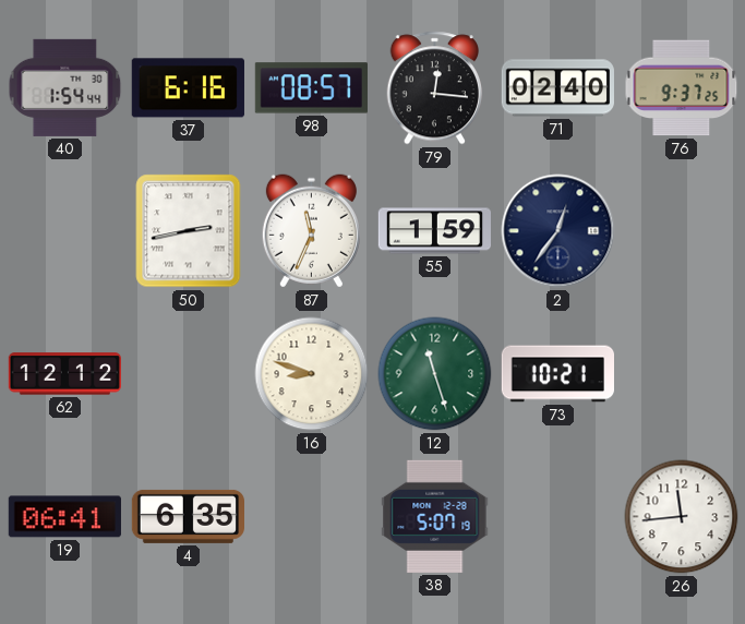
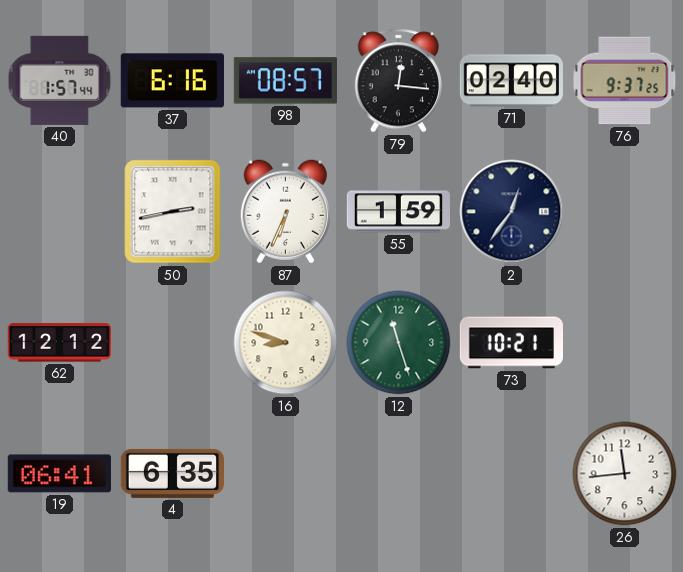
40: 1:54 -> 1:57
87: 11:34 -> 6:34
38: 5:07 -> none
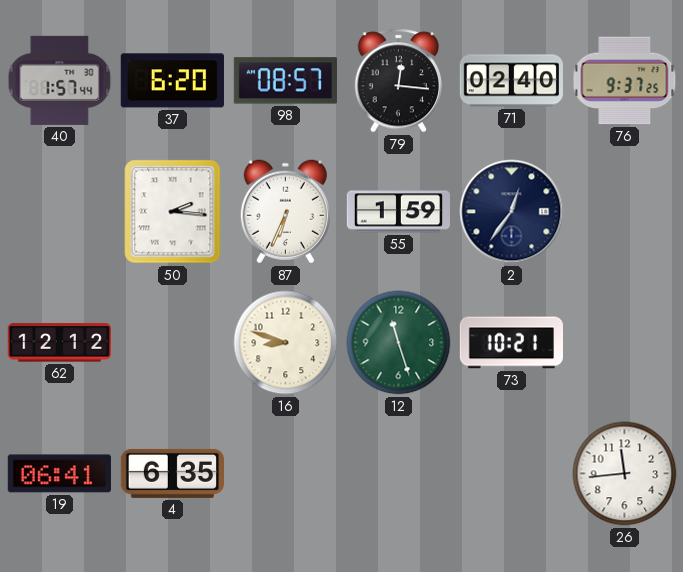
37: 6:16 -> 6:20
50: 2:43 -> 2:16
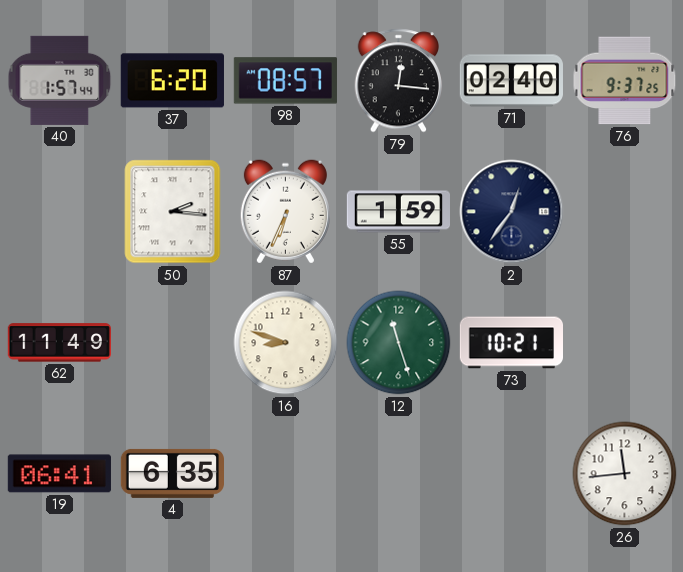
62: 12:12 -> 11:49
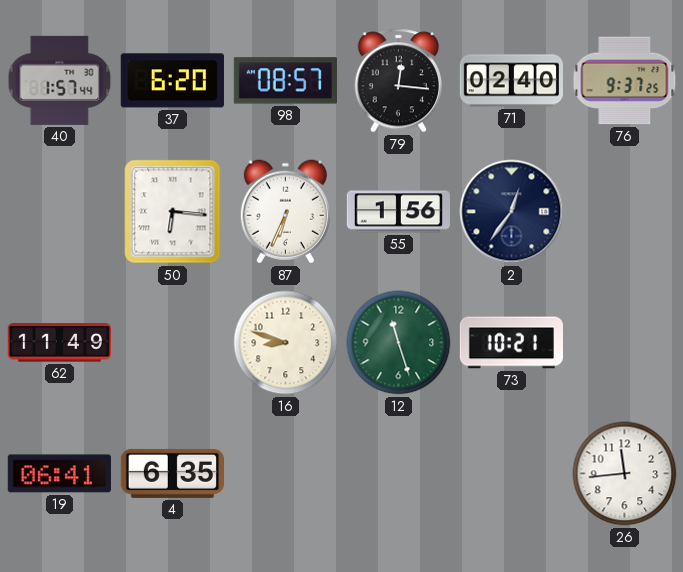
50: 2:16 -> 6:16
55: 1:59 -> 1:56
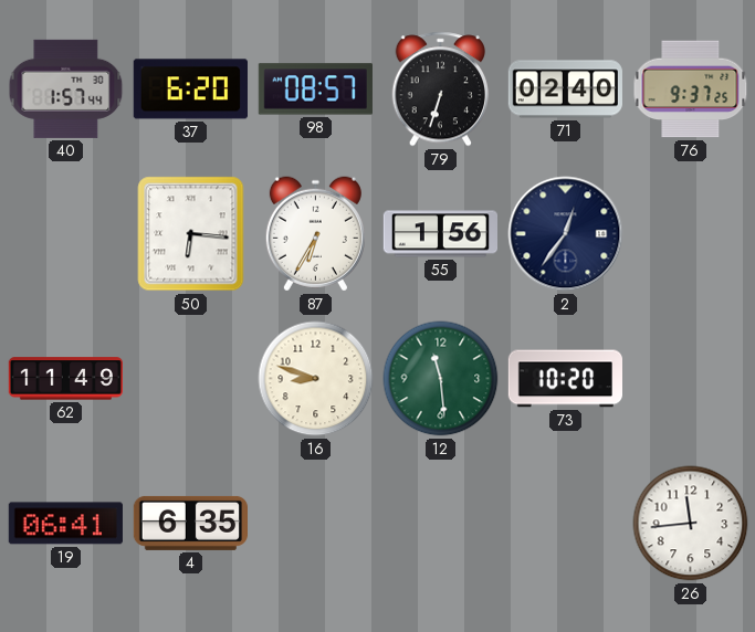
79: 12:16 -> 6:33
87: 6:34 -> 6:35
12: 11:27 -> 11:29
73: 10:21 -> 10:20
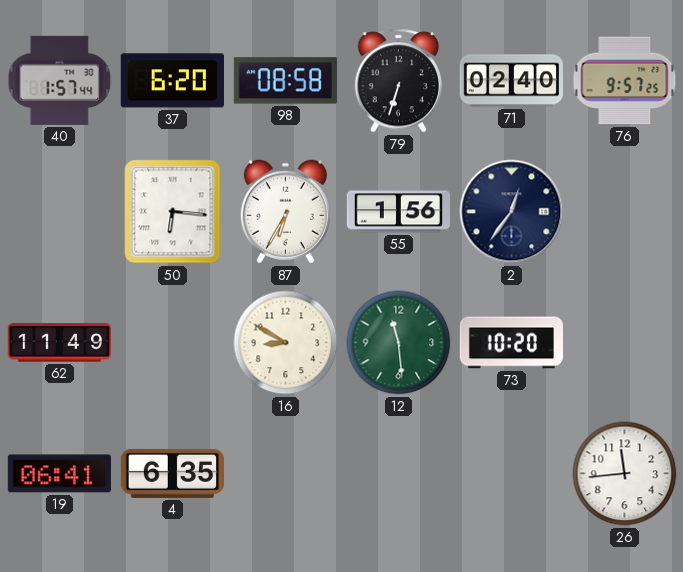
98: 08:57 -> 08:58
76: 9:37 -> 9:57
16: 8:48 -> 8:50
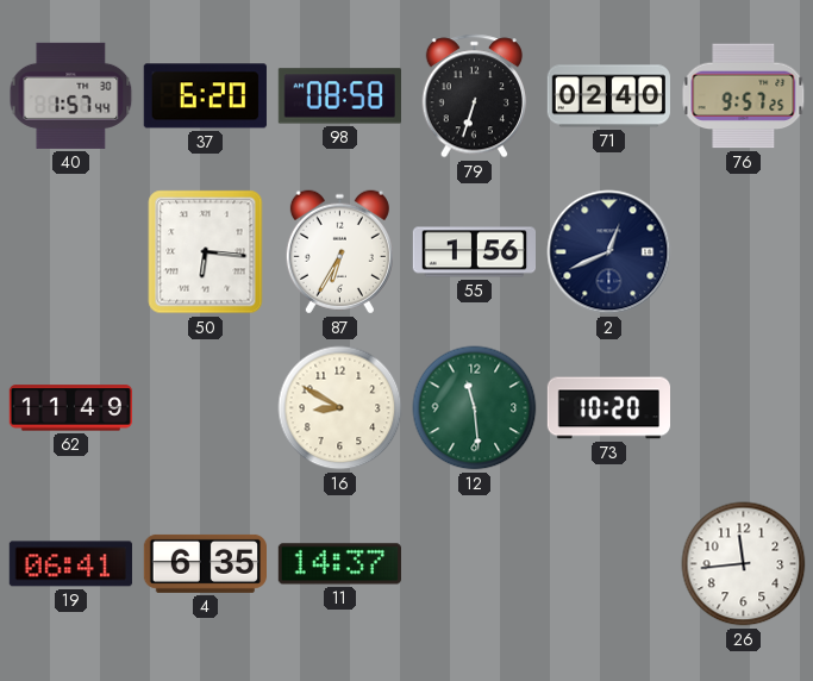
2: 12:36 -> 12:41
11: none -> 14:37
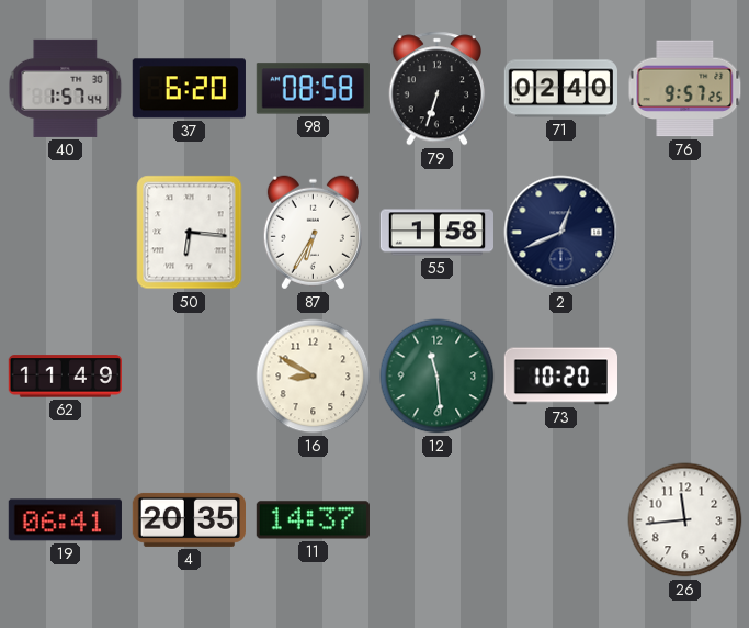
55: 1:56 -> 1:58
4: 6:35 -> 20:35
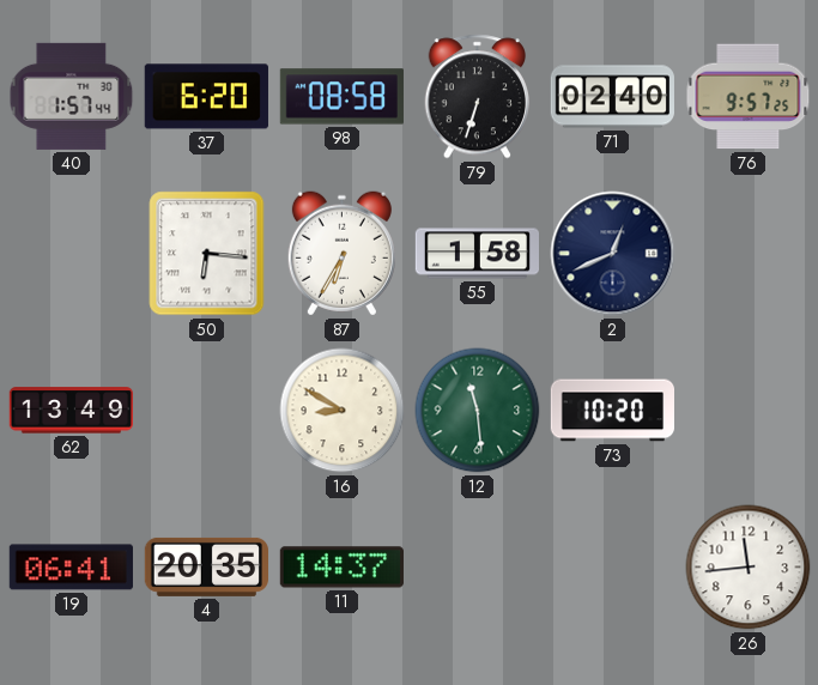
62: 11:49 -> 13:49
